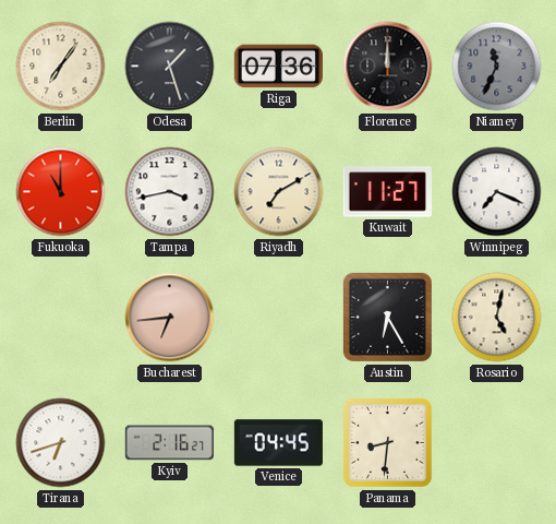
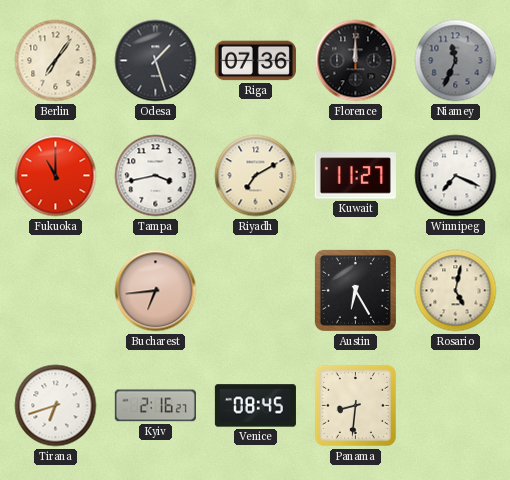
Venice: 04:45 -> 08:45
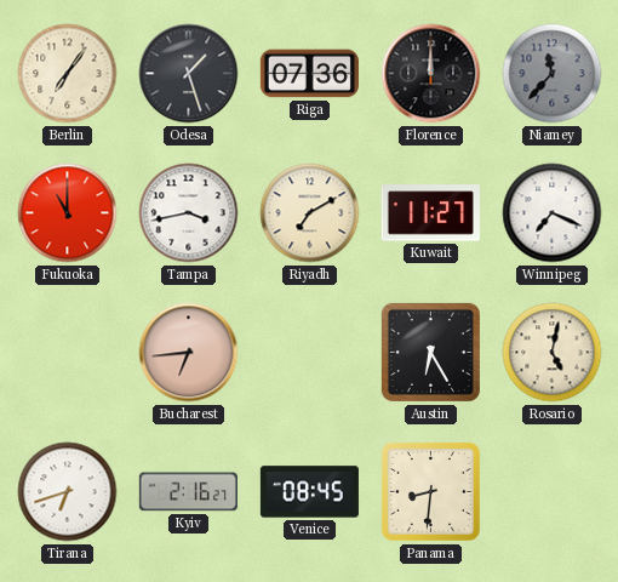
Niamey: 11:34 -> 11:37
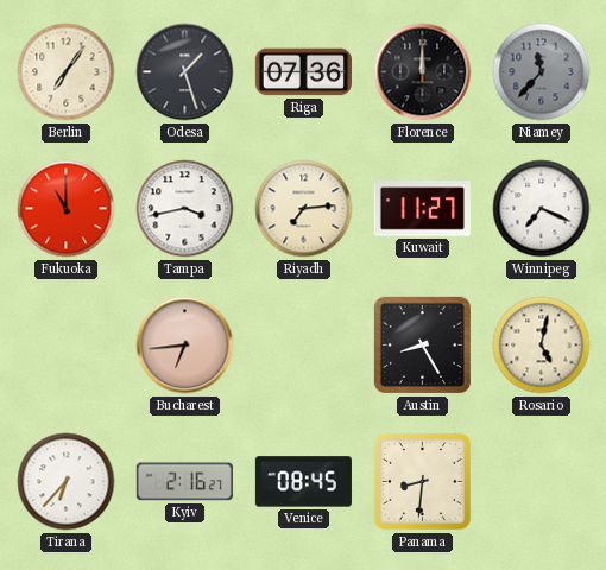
Riyadh: 7:10 -> 7:14
Austin: 6:25 -> 8:25
Tirana: 6:42 -> 6:37
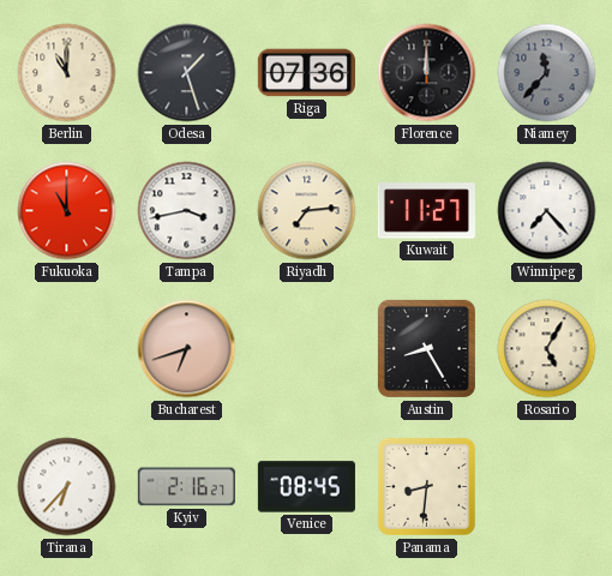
Berlin: 7:06 -> 11:00
Winnipeg: 7:19 -> 7:23
Bucharest: 6:44 -> 6:42
Rosario: 5:02 -> 5:05
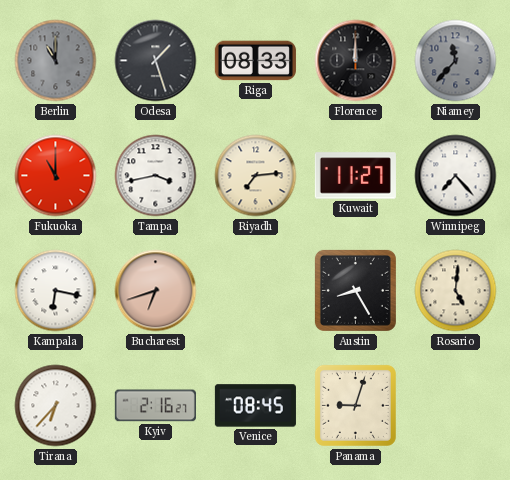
Berlin dial: cream -> grey
Riga: 07:36 -> 08:33
Kampala: none -> 6:17
Rosario: 5:05 -> 5:01
Panama: 8:31 -> 9:03
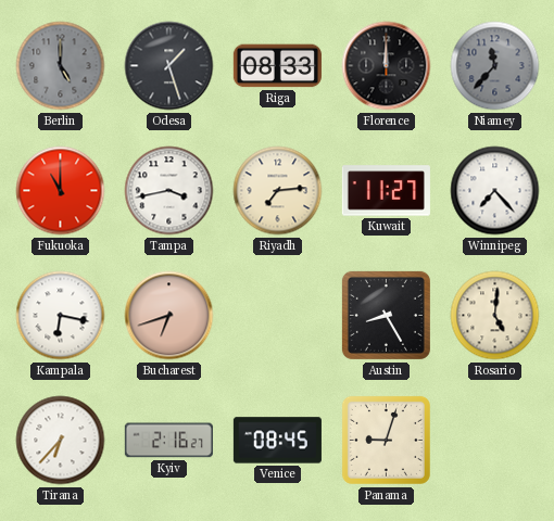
Berlin: 11:00 -> 5:00
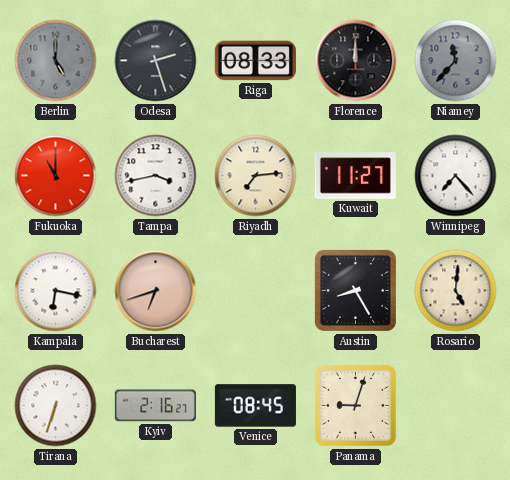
Odesa: 1:27 -> 2:27
Tirana: 6:37 -> 6:33
